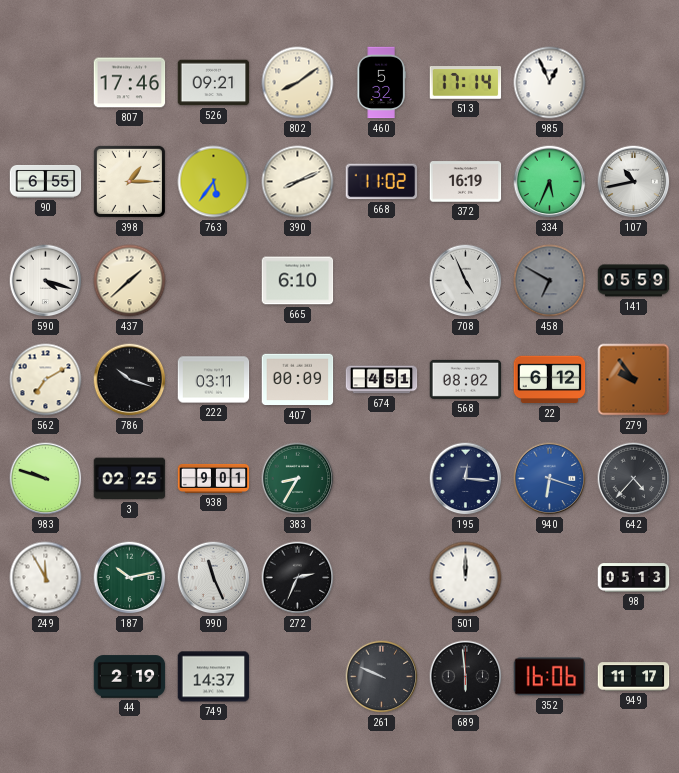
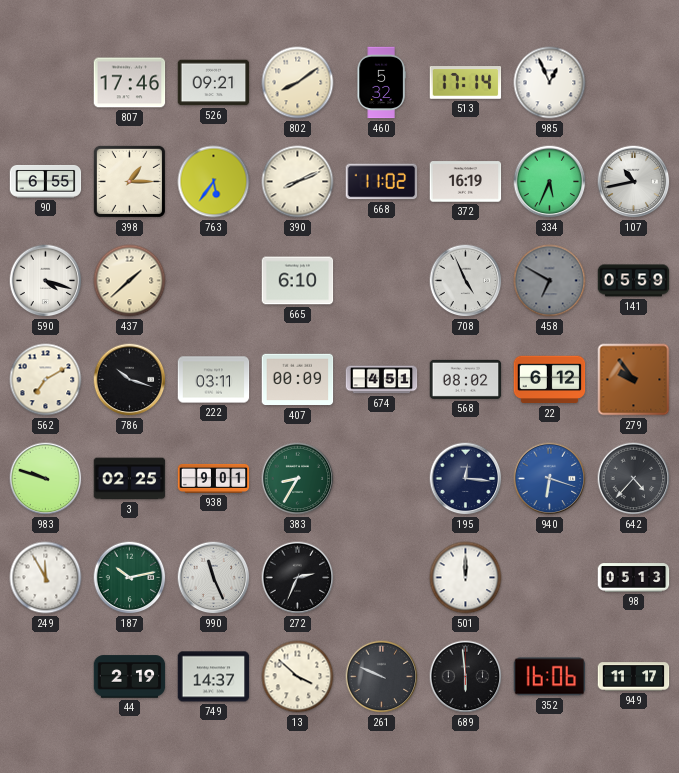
13: none -> 3:52
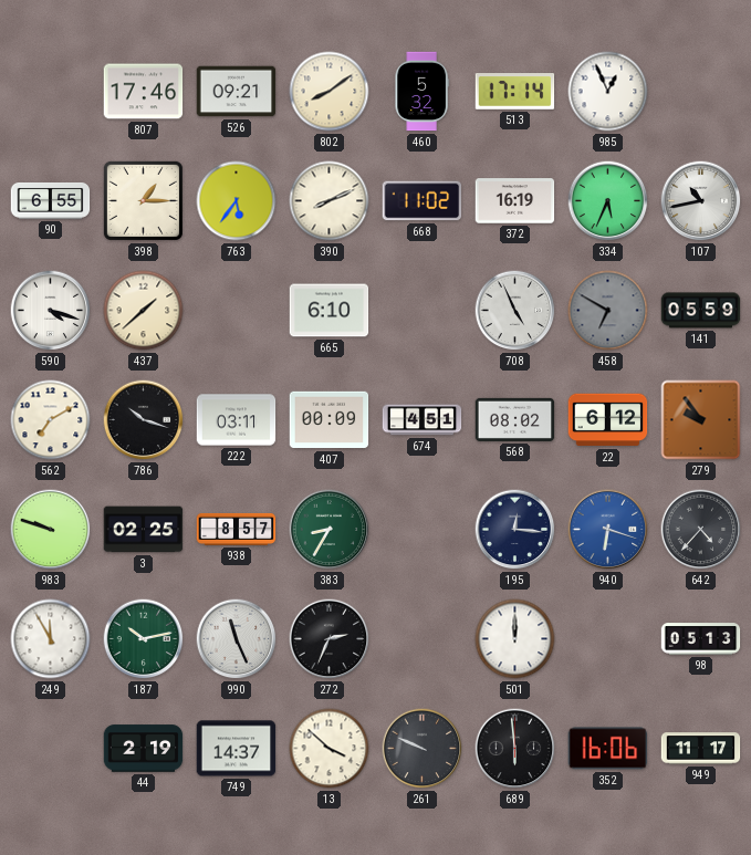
938: 9:01 -> 8:57
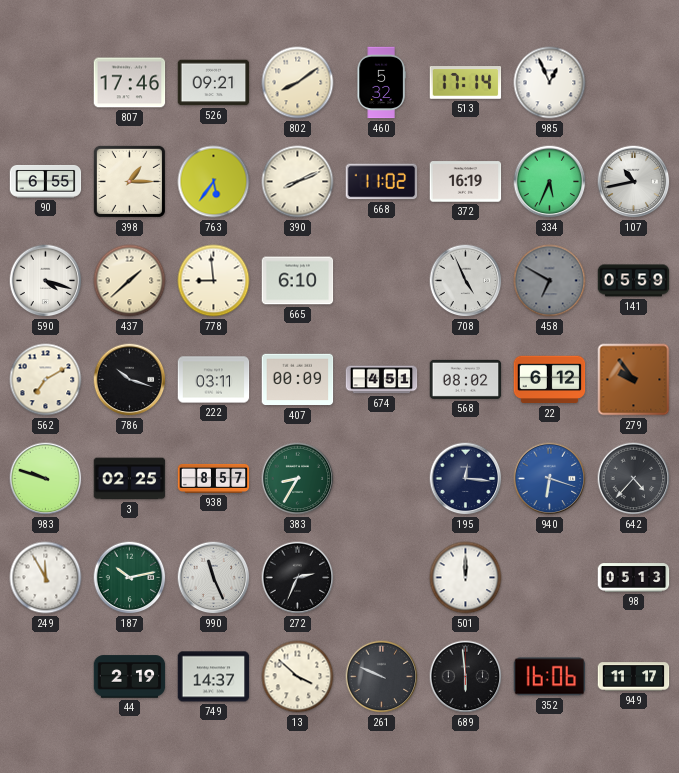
778: none -> 8:59
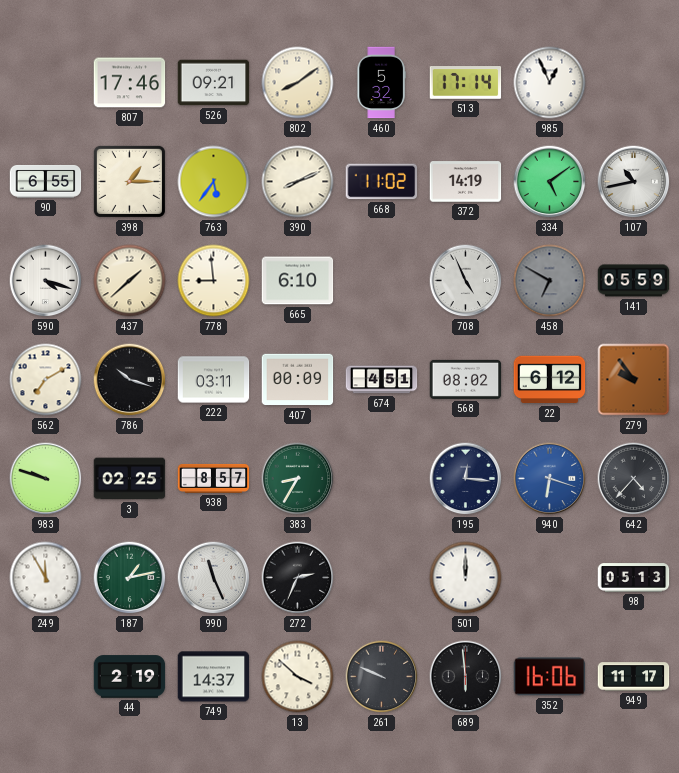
372: 16:19 -> 14:19
334: 5:34 -> 5:09
187: 10:13 -> 1:13
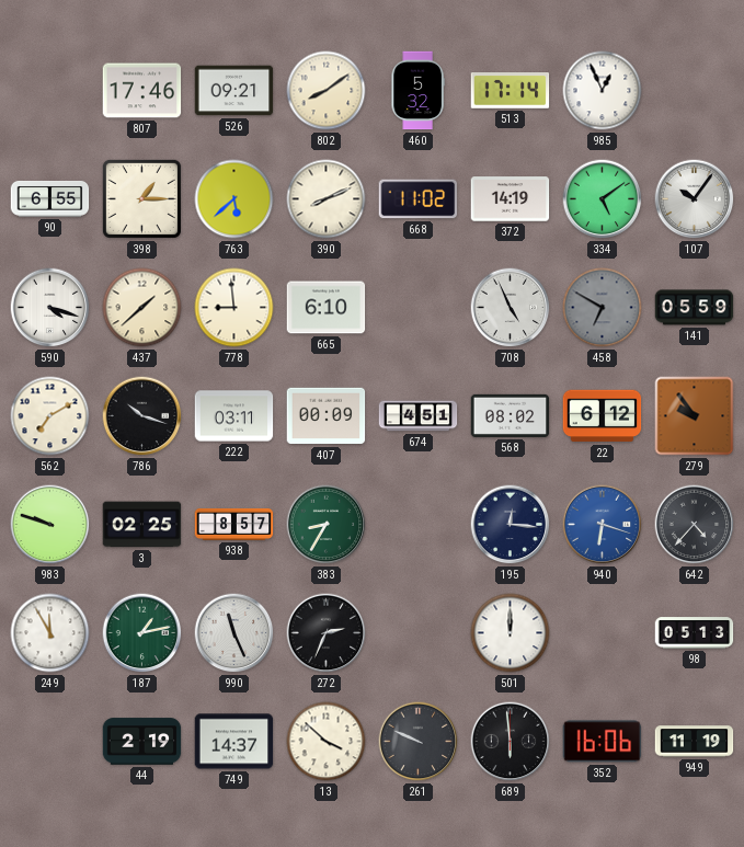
763: 5:36 -> 5:38
107: 10:43 -> 10:06
949: 11:17 -> 11:19
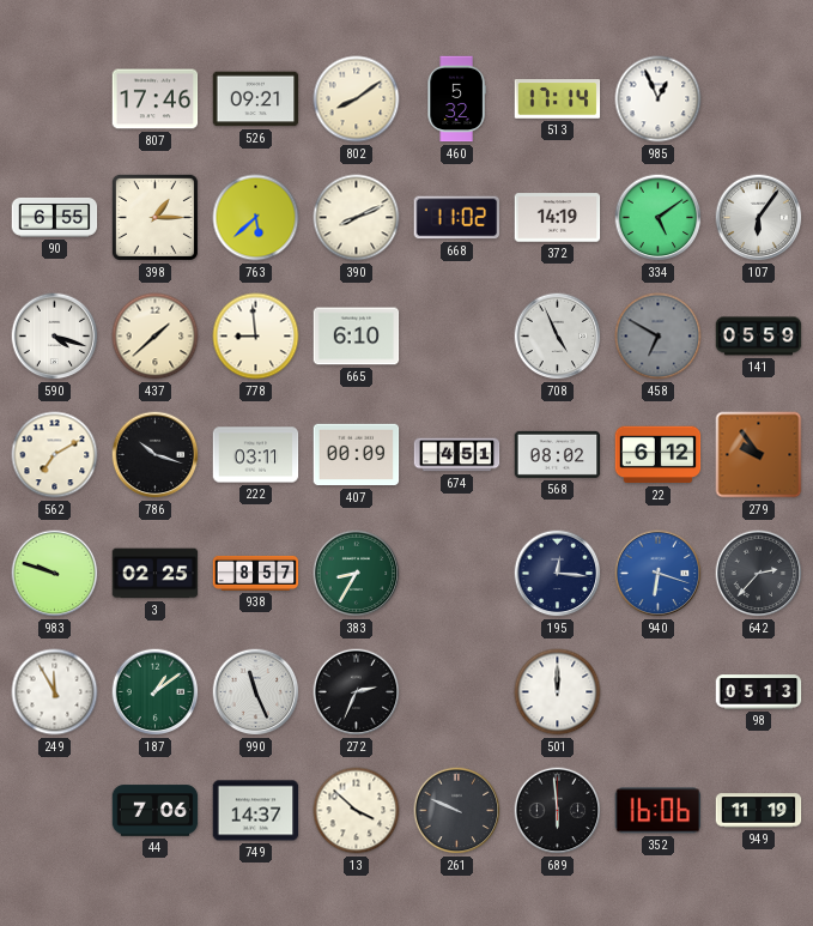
107: 10:06 -> 6:06
642: 4:37 -> 2:37
187: 1:13 -> 1:09
44: 2:19 -> 7:06
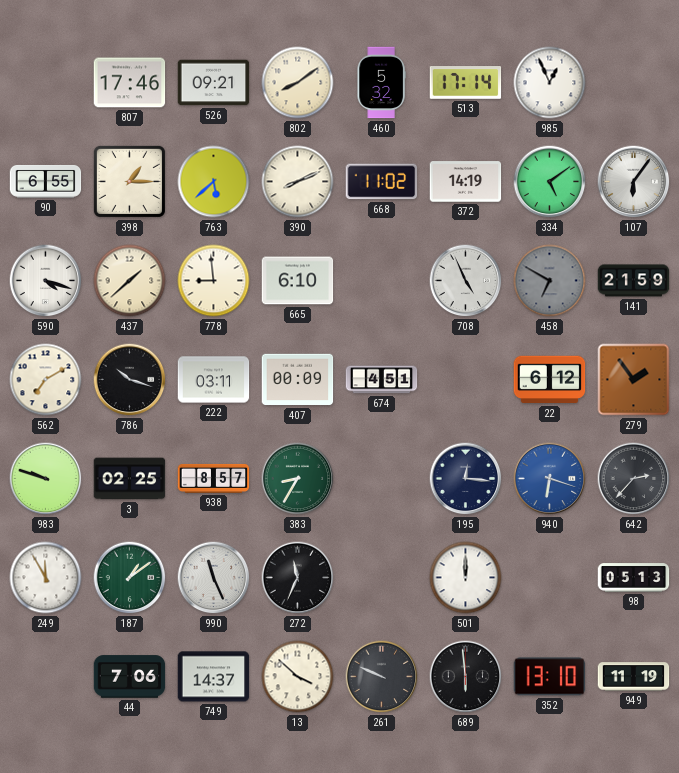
141: 05:59 -> 21:59
568: 08:02 -> none
279: 9:54 -> 1:54
272: 2:34 -> 11:34
352: 16:06 -> 13:10
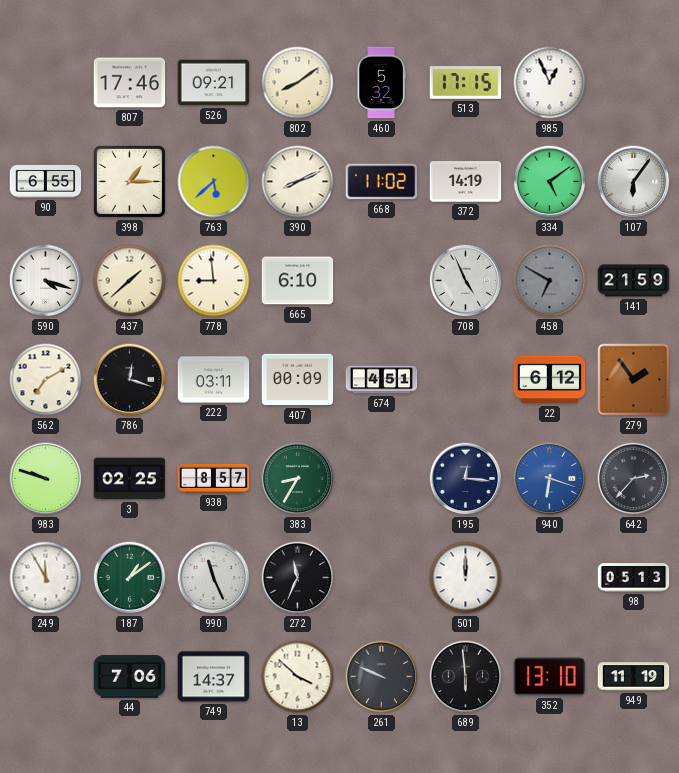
513: 17:14 -> 17:15
786: 10:18 -> 12:18
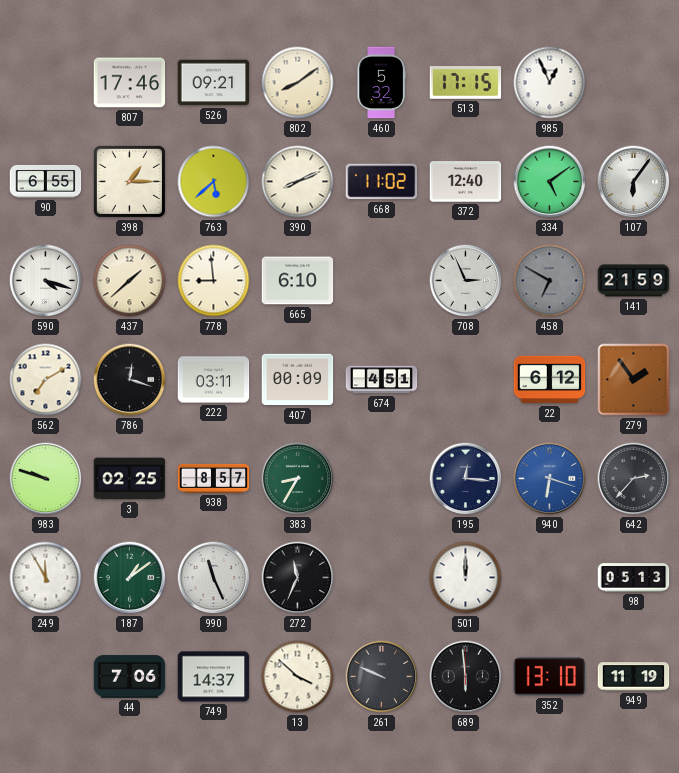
372: 14:19 -> 12:40
708: 4:56 -> 2:56
